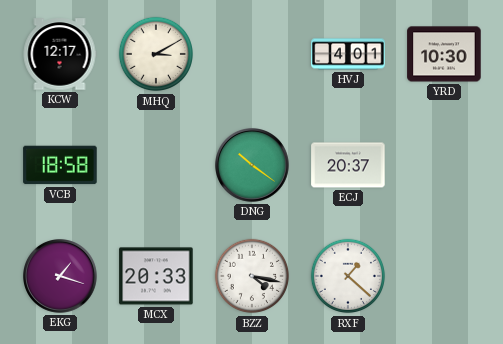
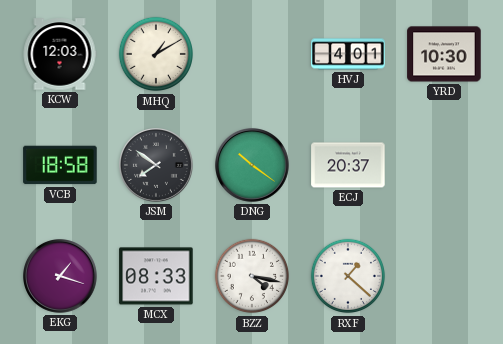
KCW: 12:17 -> 12:03
MHQ: 3:10 -> 1:10
JSM: none -> 7:51
MCX: 20:33 -> 08:33
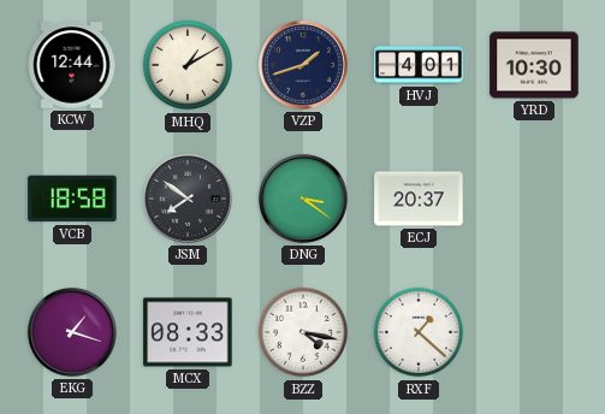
KCW: 12:03 -> 12:44
VZP: none -> 1:42
DNG: 10:21 -> 3:21
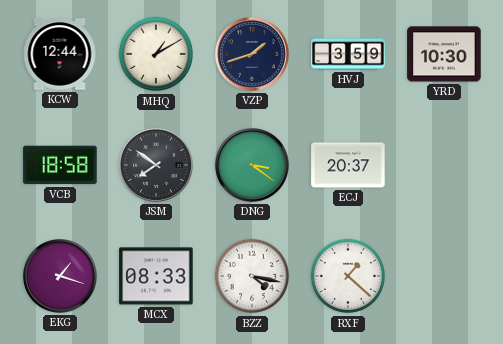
HVJ: 4:01 -> 3:59
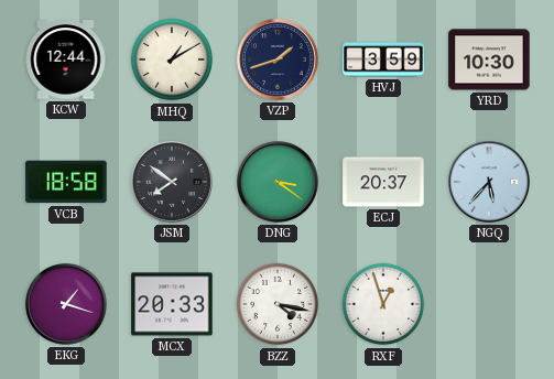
NGQ: none -> 5:37
MCX: 08:33 -> 20:33
RXF: 1:22 -> 12:57
